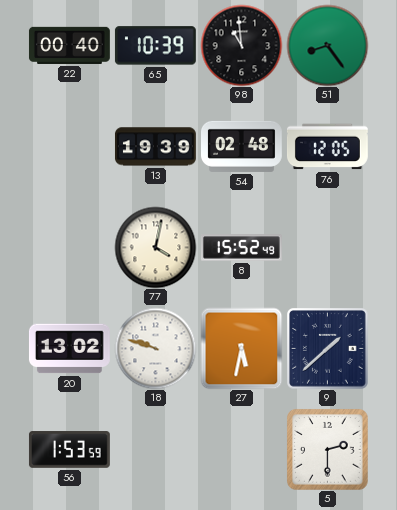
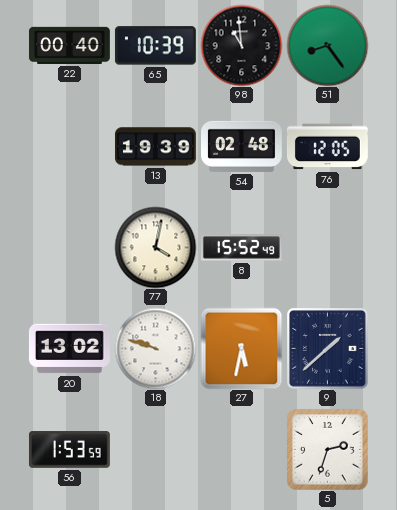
5: 2:30 -> 2:33
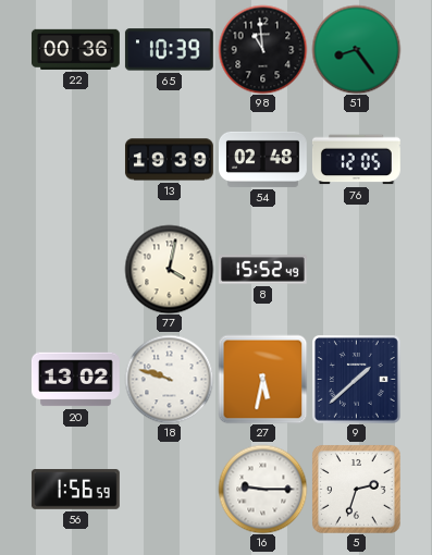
22: 00:40 -> 00:36
56: 1:53 -> 1:56
16: none -> 9:15
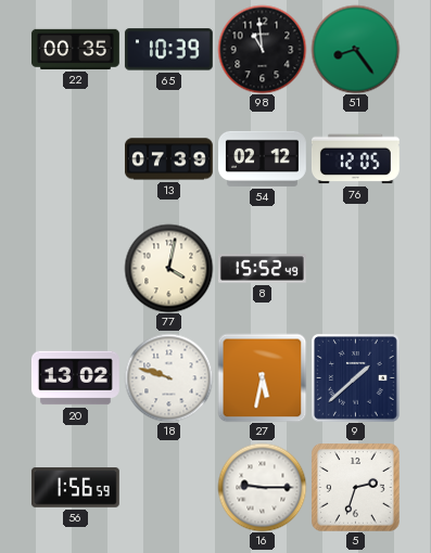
22: 00:36 -> 00:35
13: 19:39 -> 07:39
54: 02:48 -> 02:12
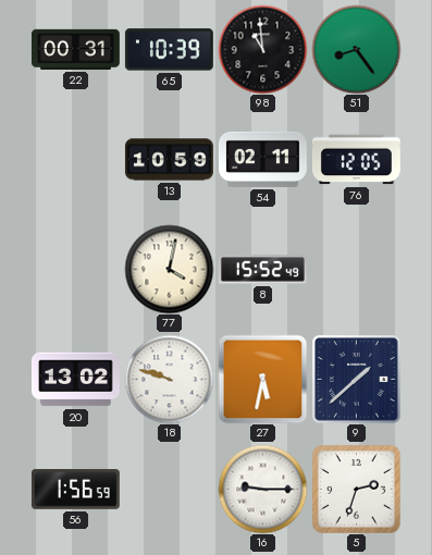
22: 00:35 -> 00:31
13: 07:39 -> 10:59
54: 02:12 -> 02:11
